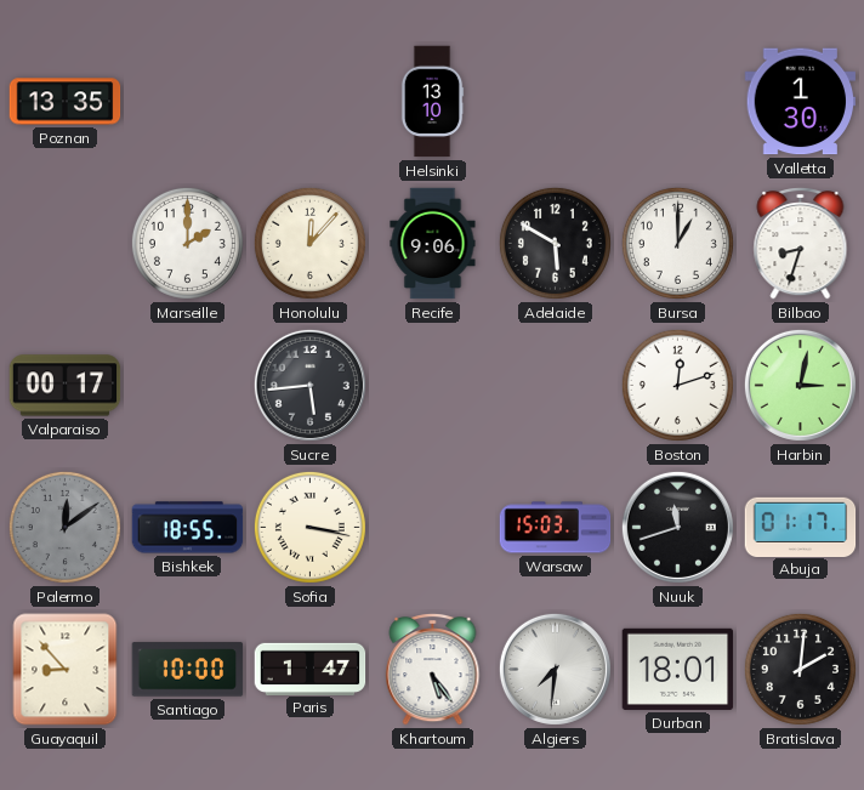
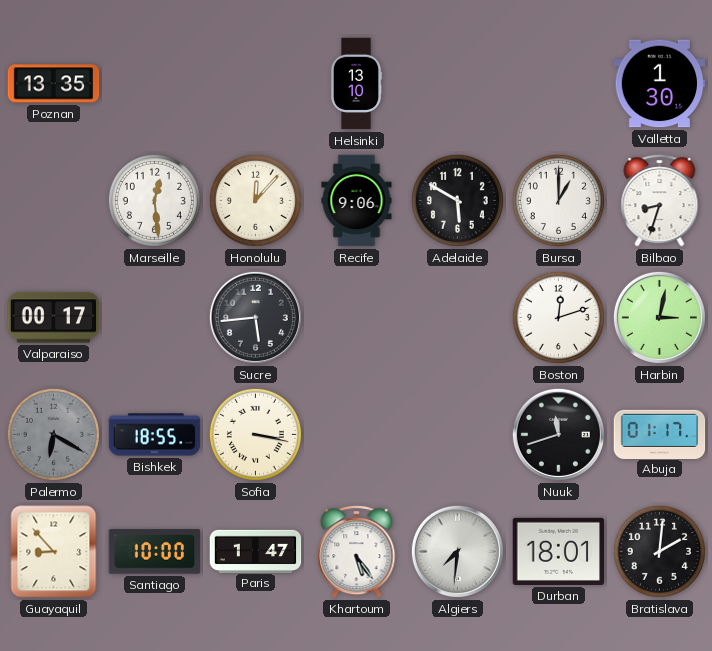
Marseille: 2:00 -> 12:29
Palermo: 12:09 -> 6:20
Warsaw: 15:03 -> none
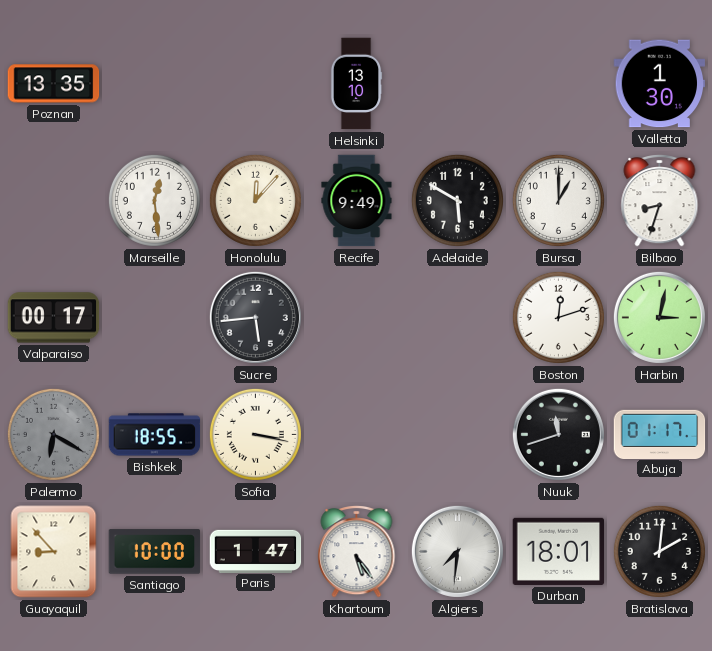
Recife: 9:06 -> 9:49
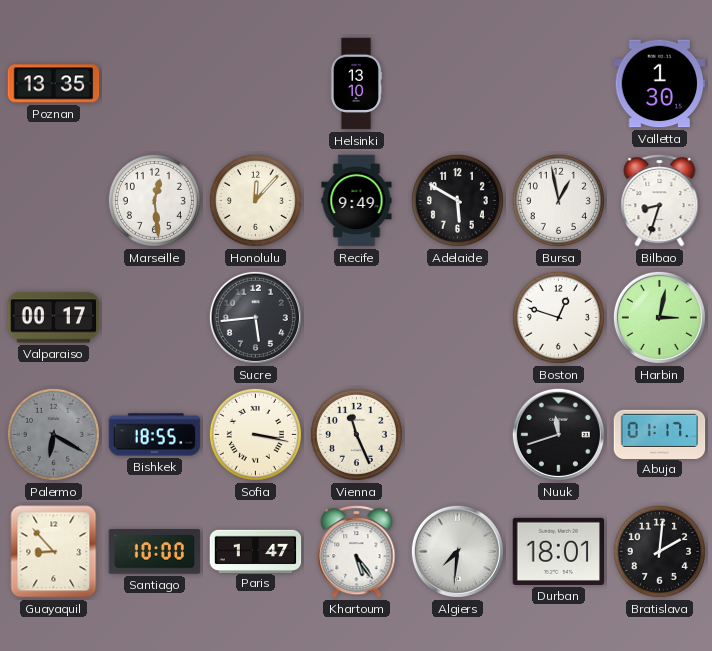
Bursa: 1:00 -> 12:58
Boston: 12:12 -> 12:48
Vienna: none -> 11:26
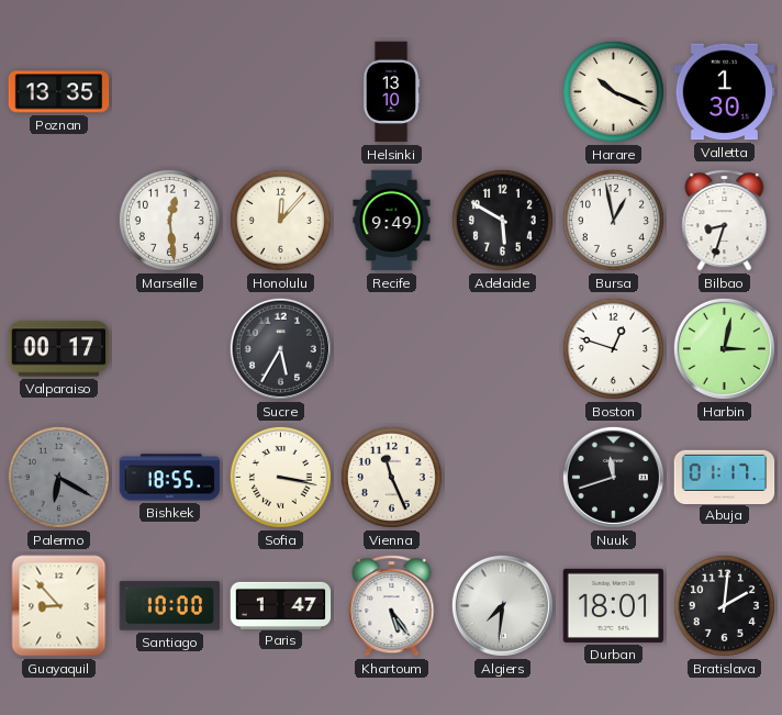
Harare: none -> 10:19
Sucre: 5:44 -> 5:35
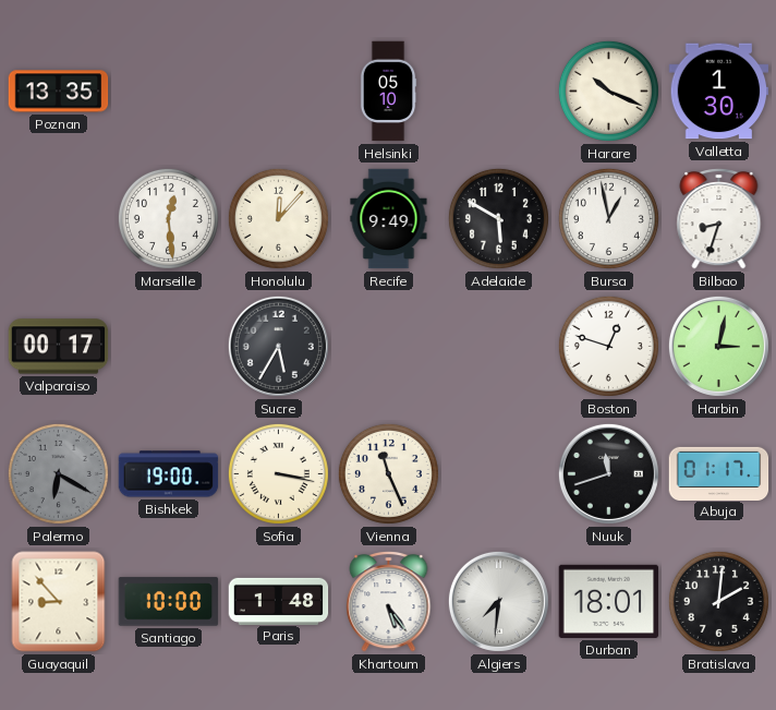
Helsinki: 13:10 -> 05:10
Bishkek: 18:55 -> 19:00
Paris: 1:47 -> 1:48
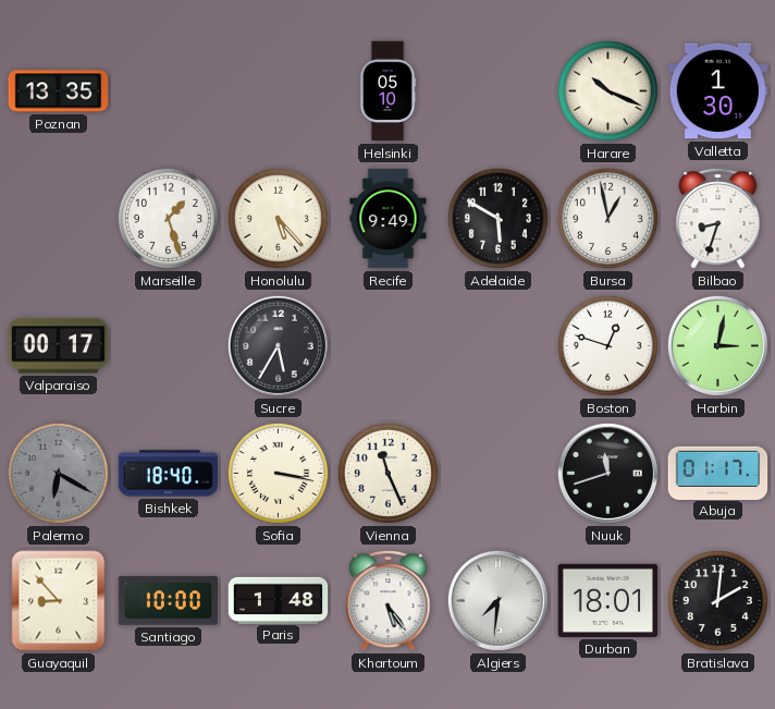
Marseille: 12:29 -> 1:27
Honolulu: 12:07 -> 5:23
Bishkek: 19:00 -> 18:40
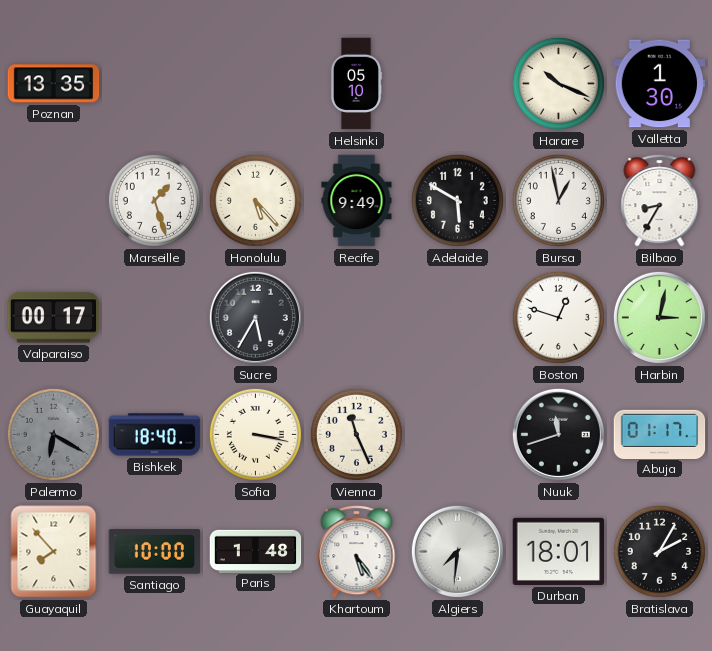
Bilbao: 8:33 -> 8:35
Guayaquil: 8:53 -> 7:53
Bratislava: 2:01 -> 2:05
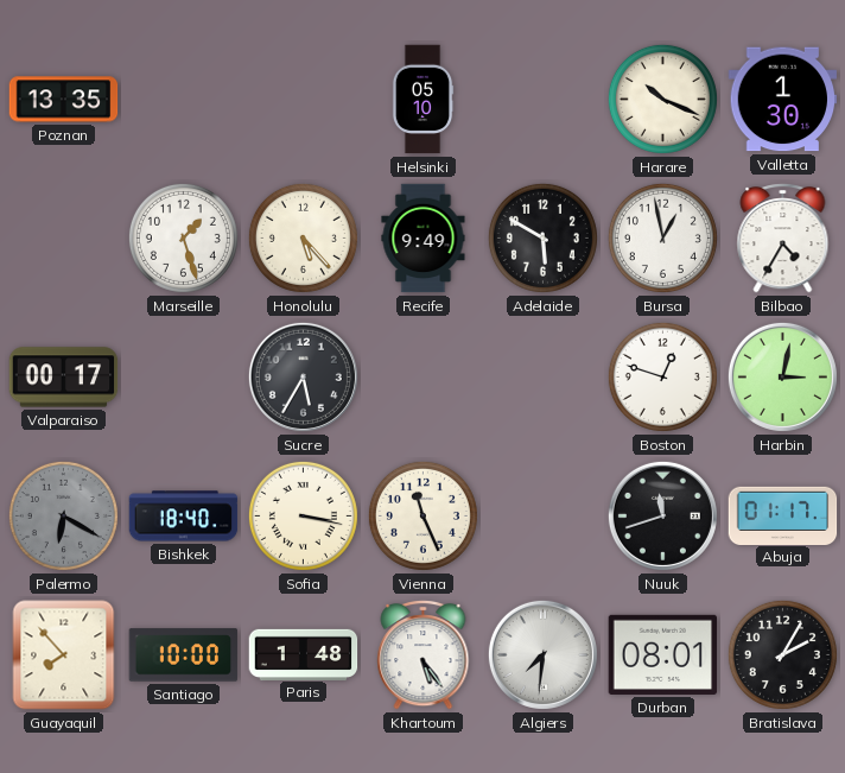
Bilbao: 8:35 -> 4:35
Durban: 18:01 -> 08:01
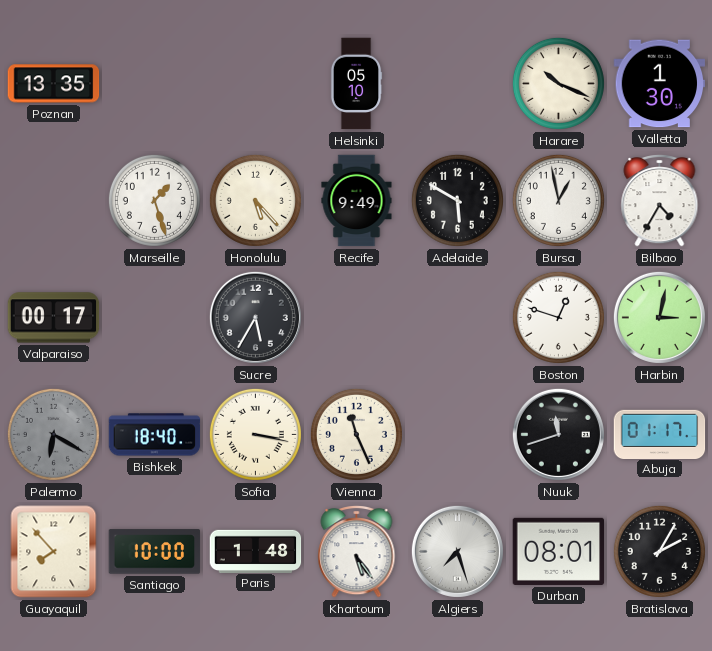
Algiers: 7:31 -> 7:27
